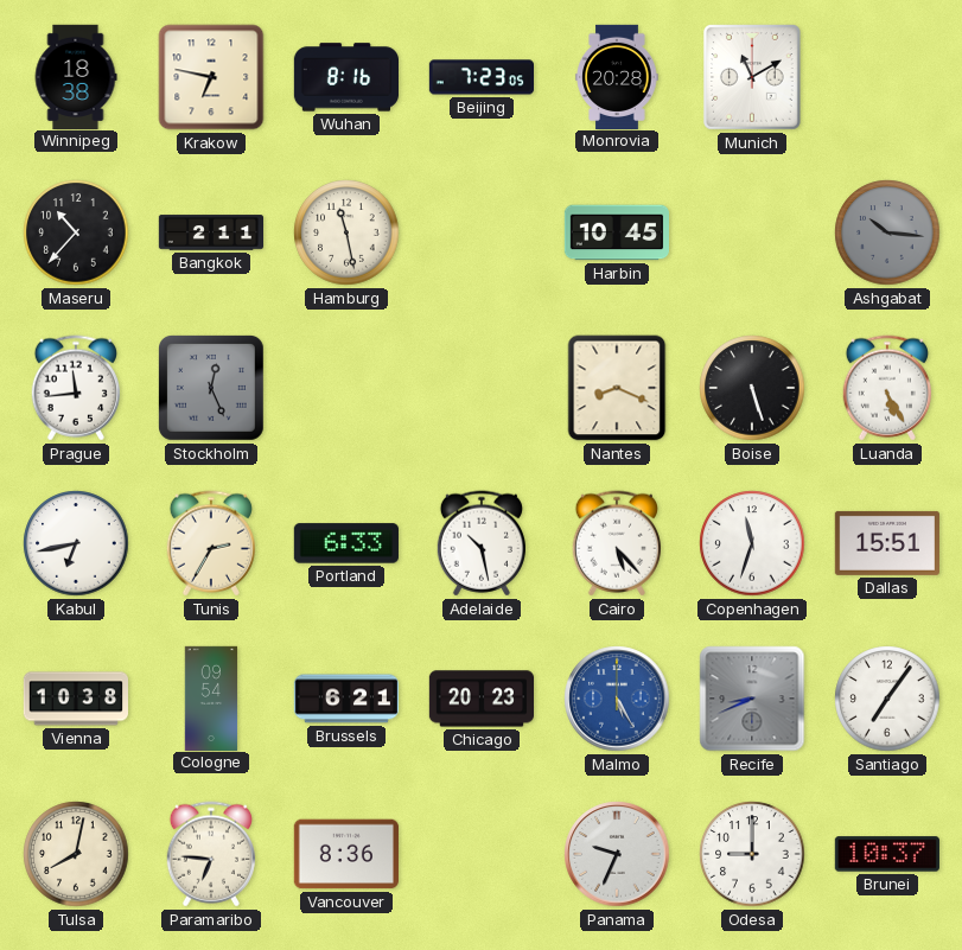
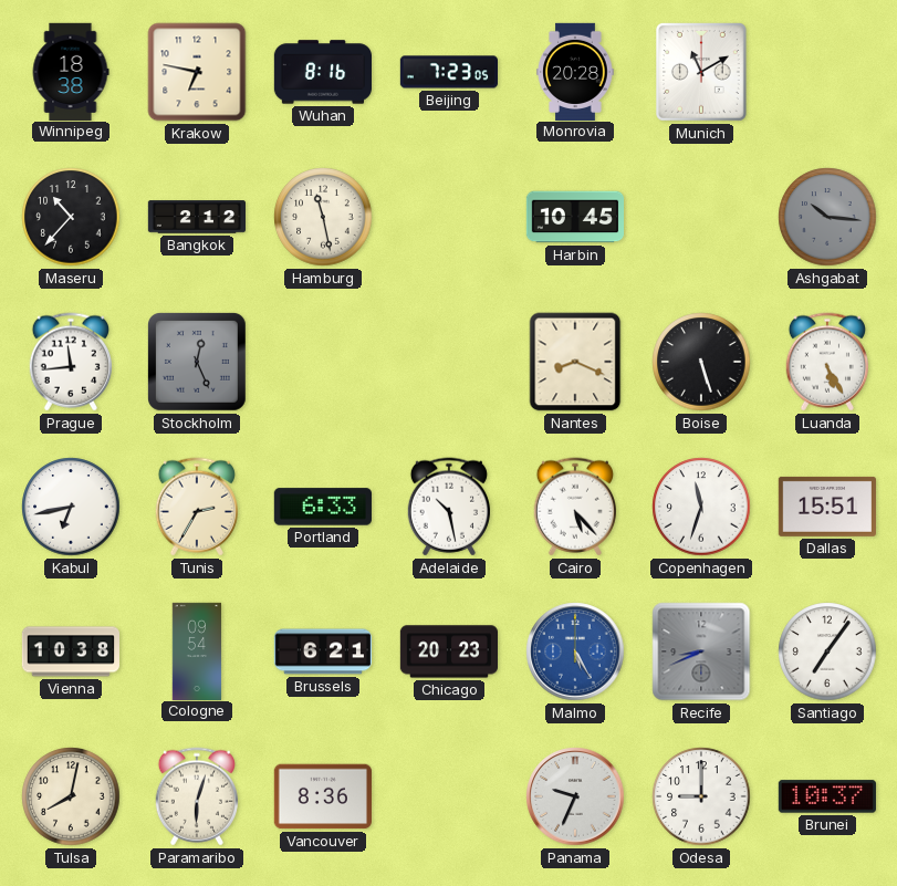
Bangkok: 2:11 -> 2:12
Paramaribo: 6:46 -> 6:03
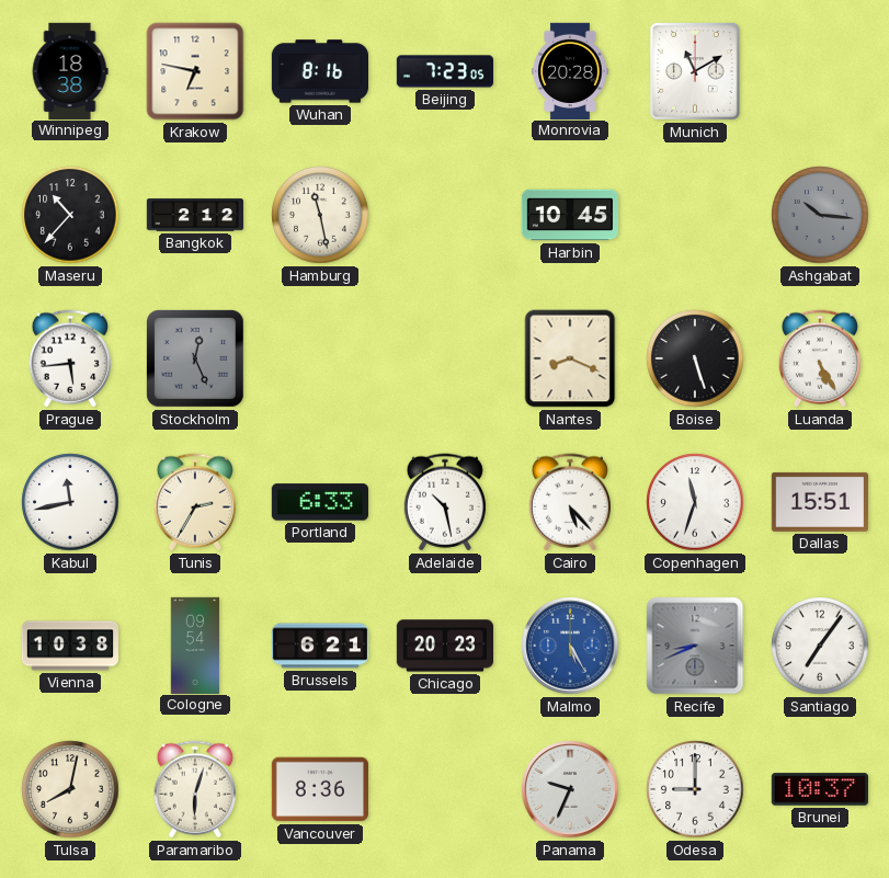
Prague: 11:44 -> 5:44
Kabul: 6:43 -> 11:43
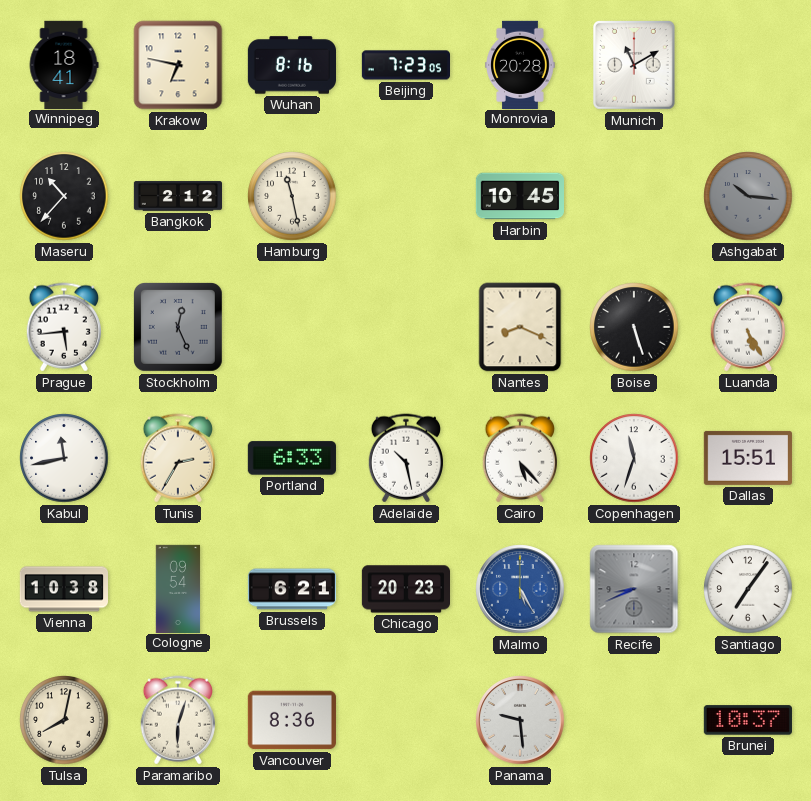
Winnipeg: 18:38 -> 18:41
Panama: 9:34 -> 9:29
Odesa: 9:00 -> none
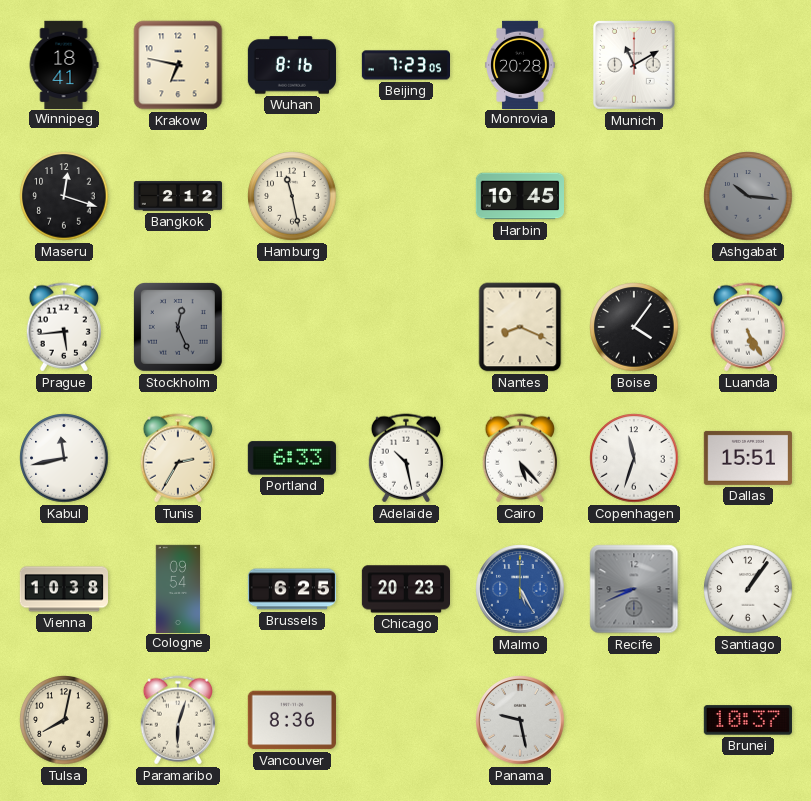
Maseru: 10:37 -> 12:18
Boise: 5:27 -> 4:06
Brussels: 6:21 -> 6:25
Santiago: 7:06 -> 1:06
Panama: 9:29 -> 9:28
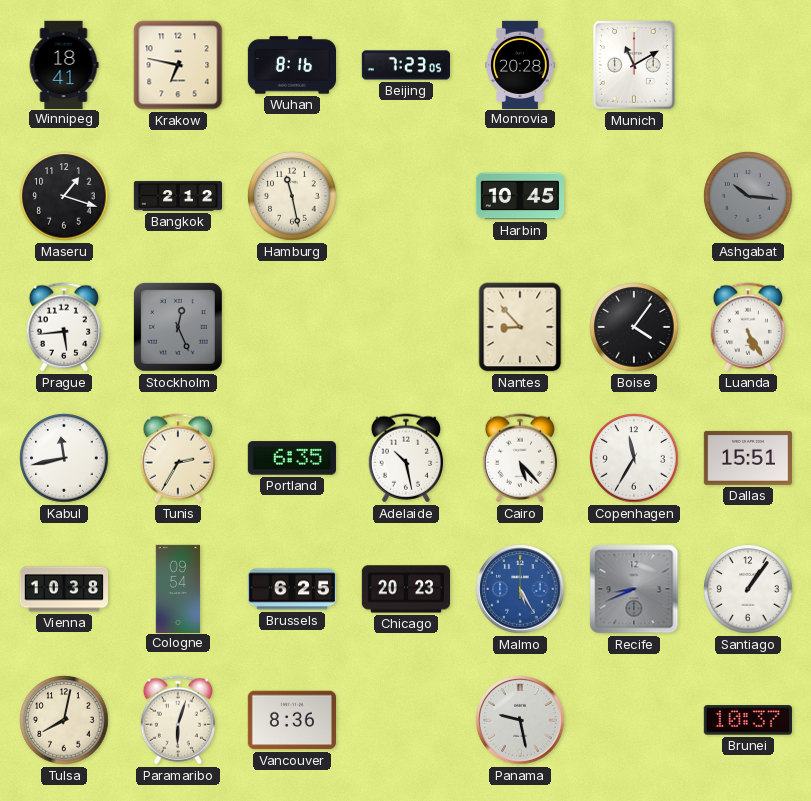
Maseru: 12:18 -> 1:18
Nantes: 8:19 -> 8:53
Portland: 6:33 -> 6:35
Copenhagen: 11:33 -> 11:35
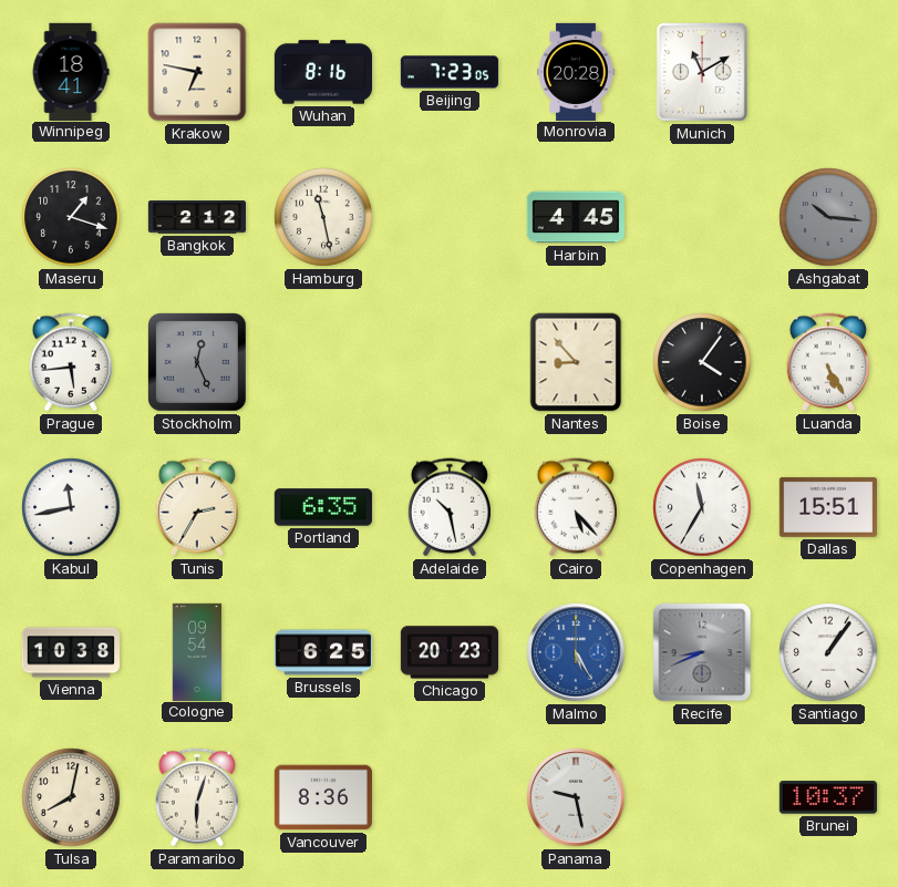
Harbin: 10:45 -> 4:45
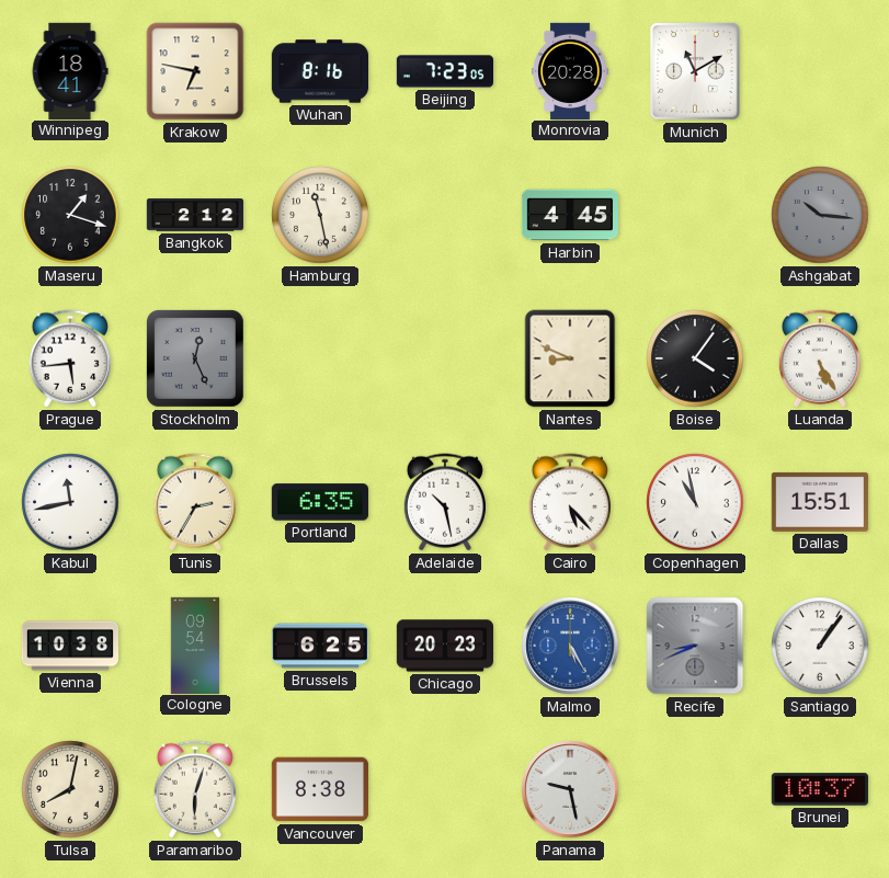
Nantes: 8:53 -> 8:49
Copenhagen: 11:35 -> 10:58
Vancouver: 8:36 -> 8:38
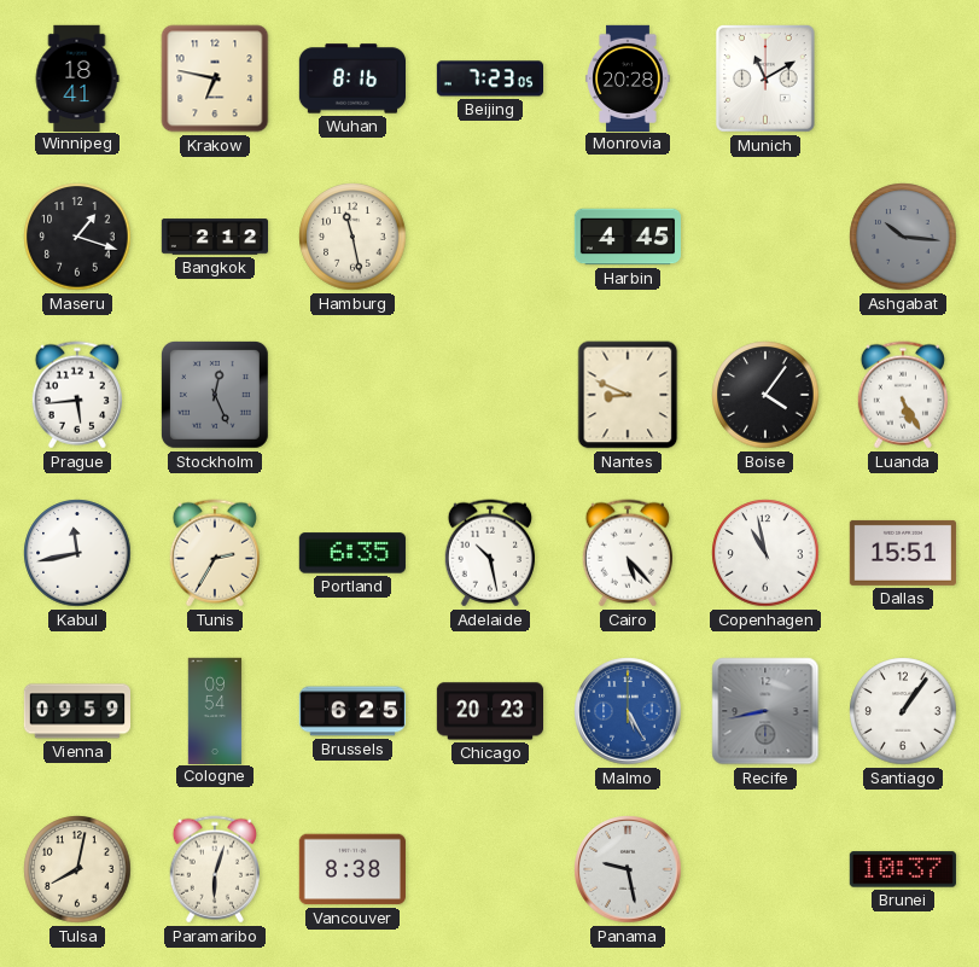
Vienna: 10:38 -> 09:59
Recife: 8:41 -> 8:43
